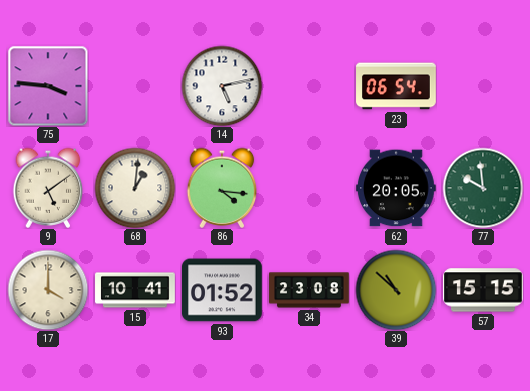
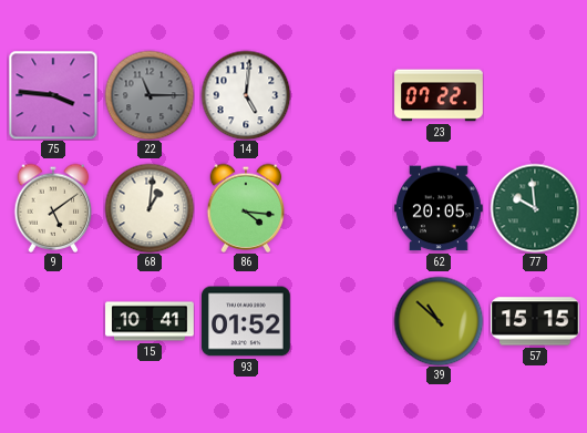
22: none -> 11:15
14: 5:13 -> 5:01
23: 06:54 -> 07:22
17: 4:00 -> none
34: 23:08 -> none
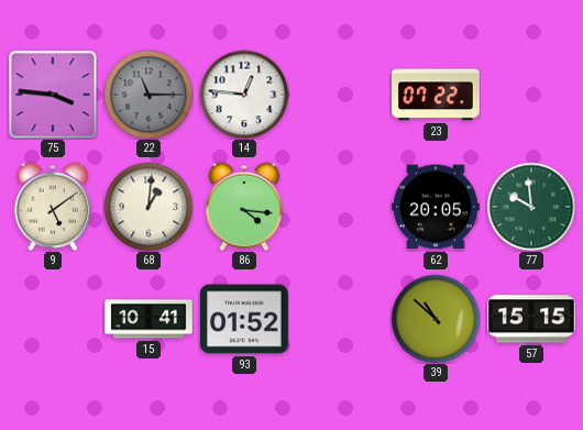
14: 5:01 -> 12:46
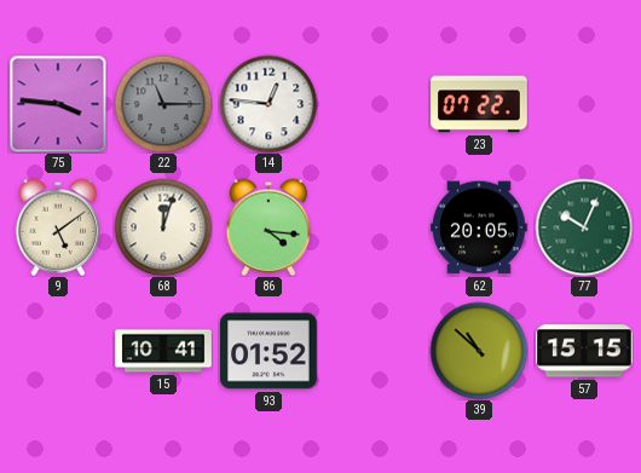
68: 1:01 -> 12:03
77: 9:59 -> 10:04
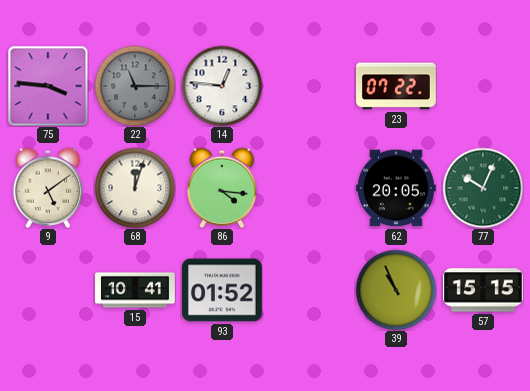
39: 10:52 -> 10:56
